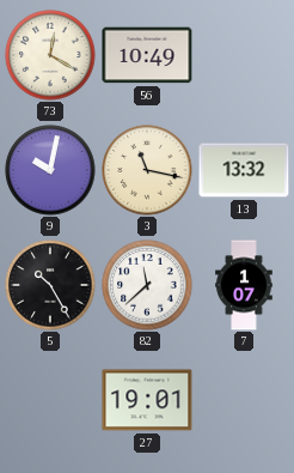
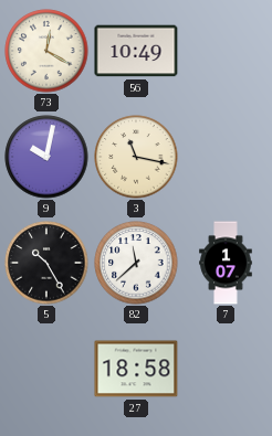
13: 13:32 -> none
27: 19:01 -> 18:58
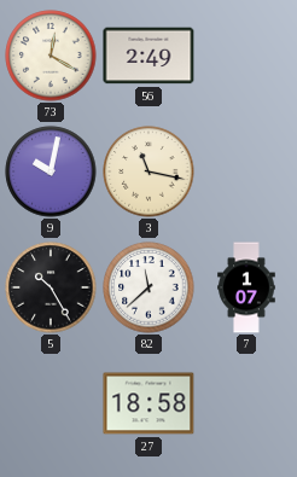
56: 10:49 -> 2:49
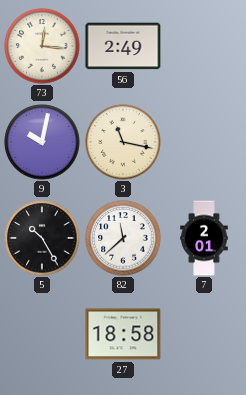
73: 12:20 -> 12:16
7: 1:07 -> 2:01
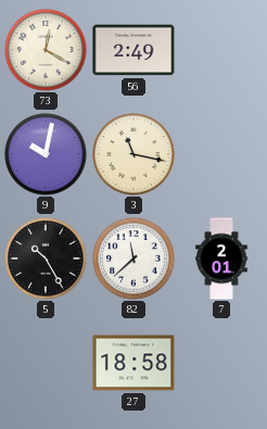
73: 12:16 -> 12:20
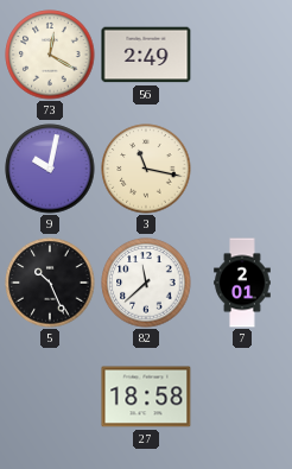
5: 10:25 -> 10:26
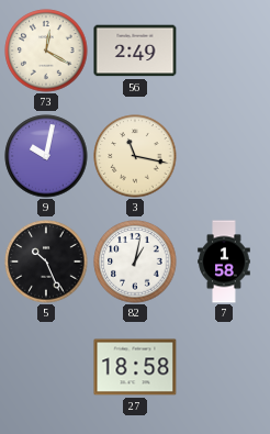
82: 11:38 -> 1:02
7: 2:01 -> 1:58
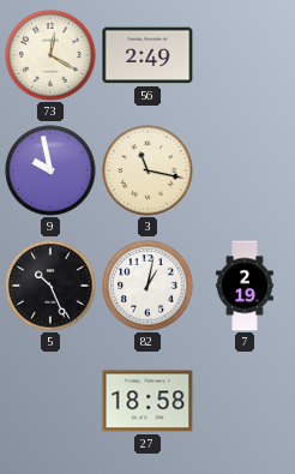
9: 10:02 -> 9:58
7: 1:58 -> 2:19
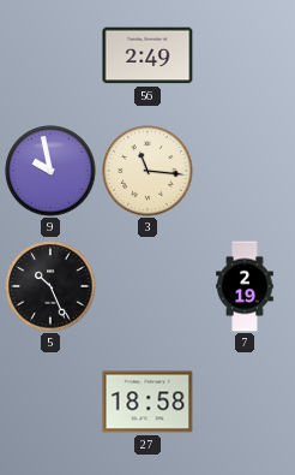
73: 12:20 -> none
3: 11:17 -> 11:16
82: 1:02 -> none
